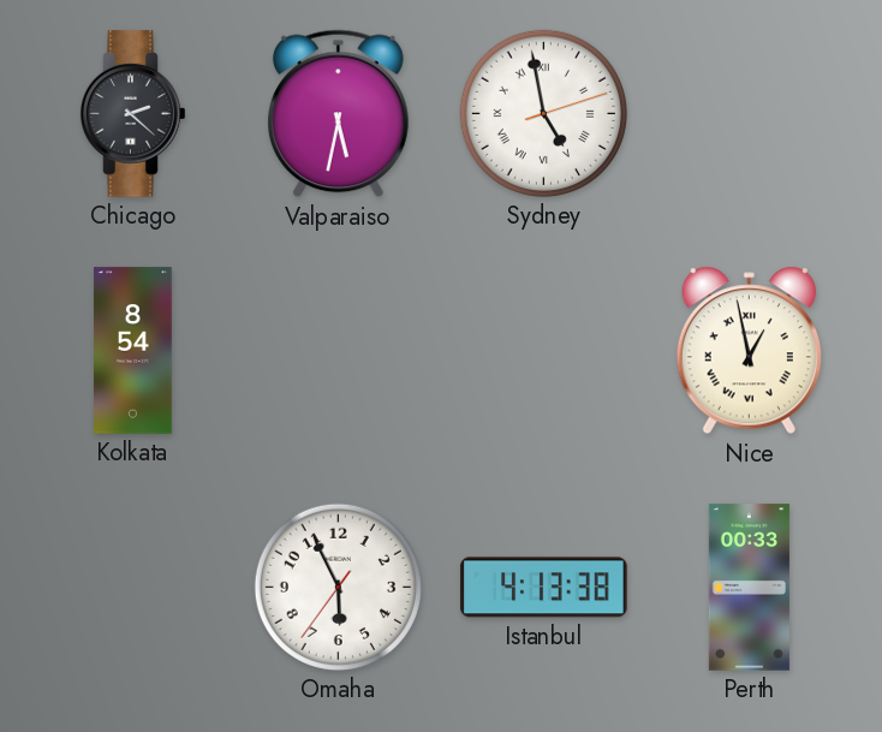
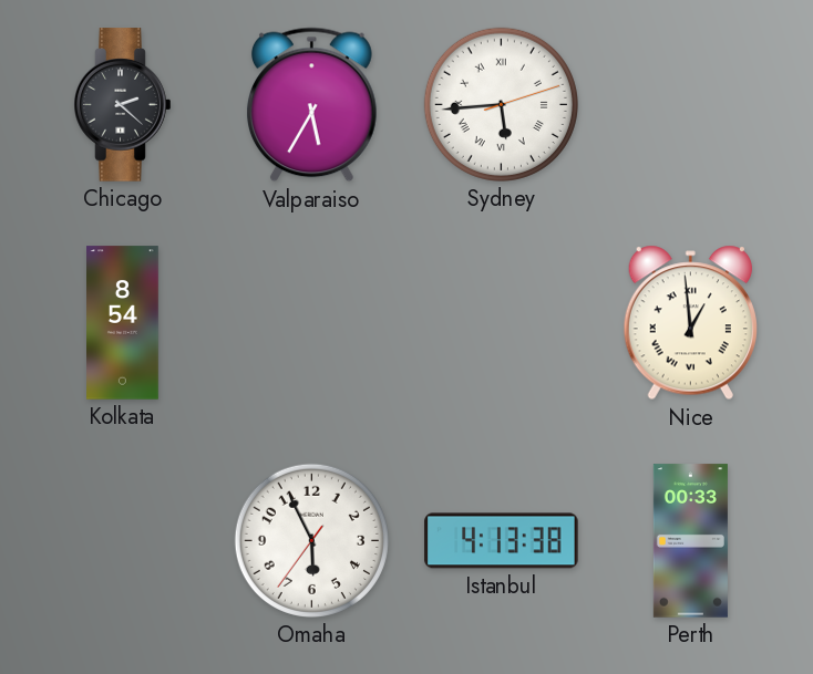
Valparaiso: 5:32 -> 5:35
Sydney: 4:58 -> 5:44
Nice: 12:58 -> 12:59
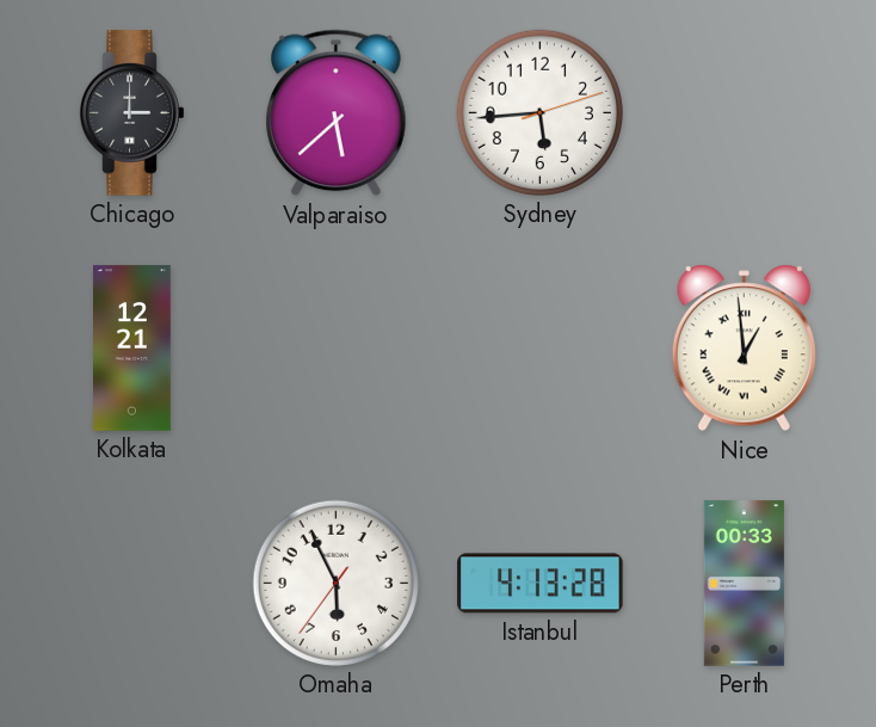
Chicago: 2:22 -> 3:00
Valparaiso: 5:35 -> 5:38
Sydney numerals: Roman -> Arabic
Kolkata: 8:54 -> 12:21
Istanbul: 4:13:38 -> 4:13:28
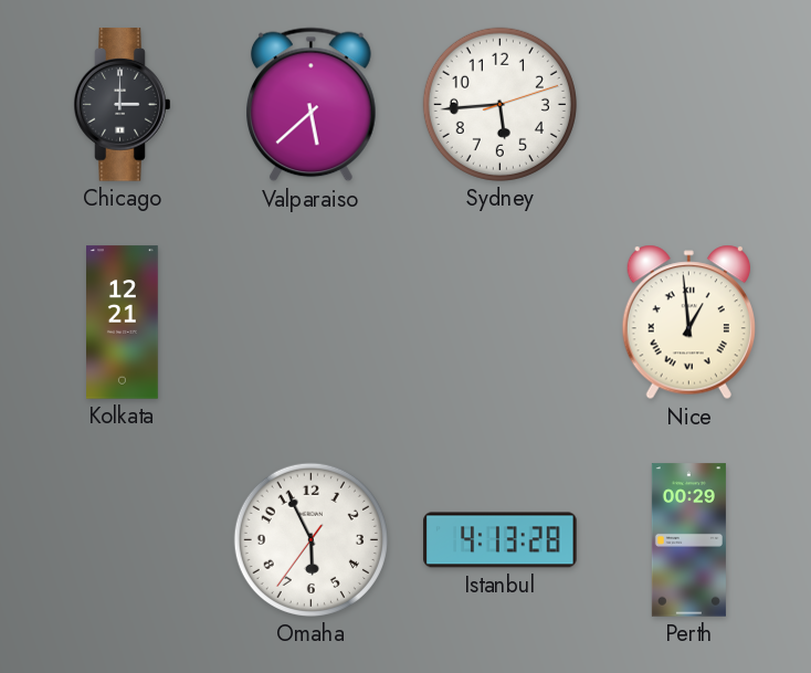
Perth: 00:33 -> 00:29
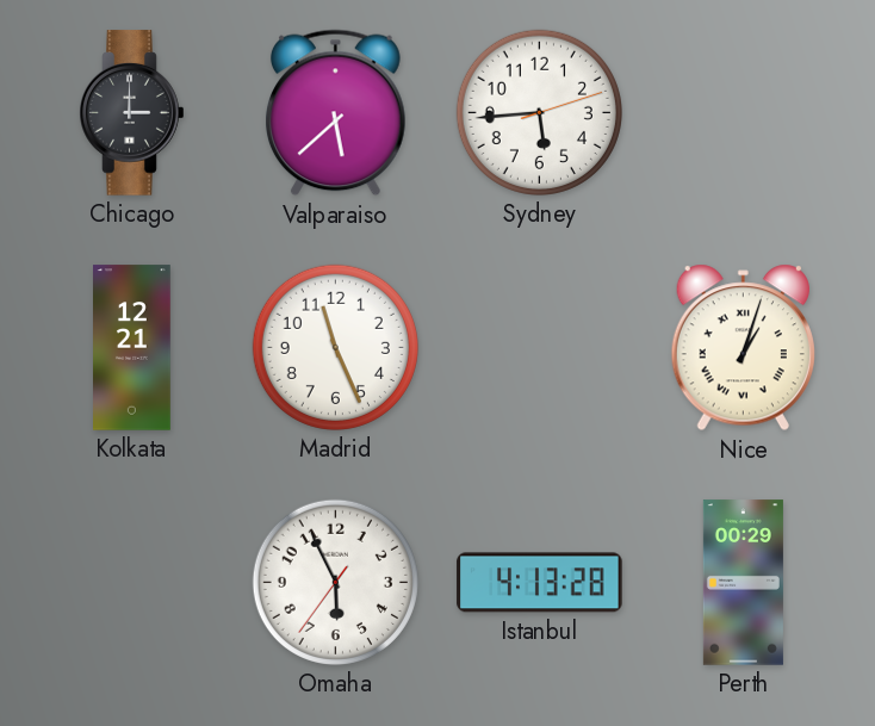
Madrid: none -> 11:26
Nice: 12:59 -> 1:03
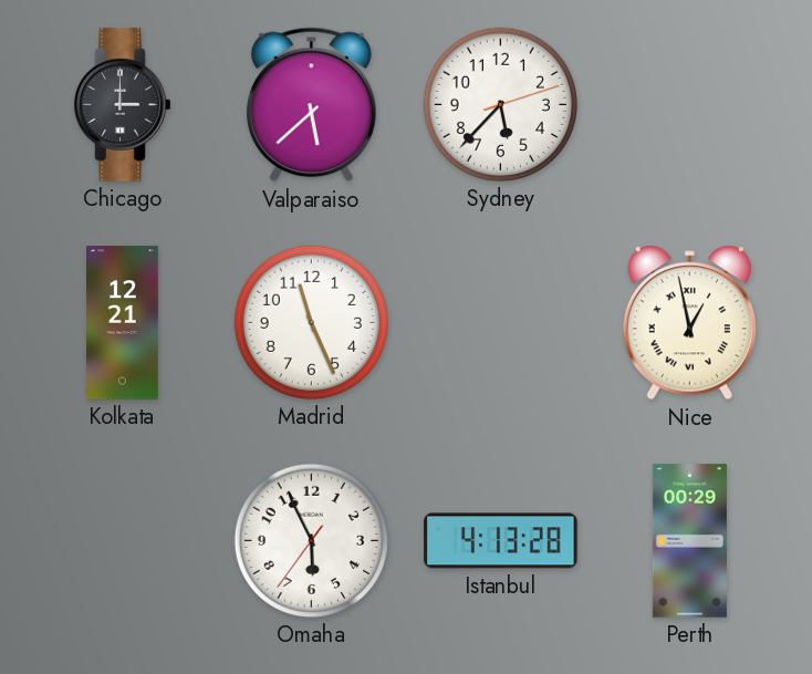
Sydney: 5:44 -> 5:37
Nice: 1:03 -> 12:58
